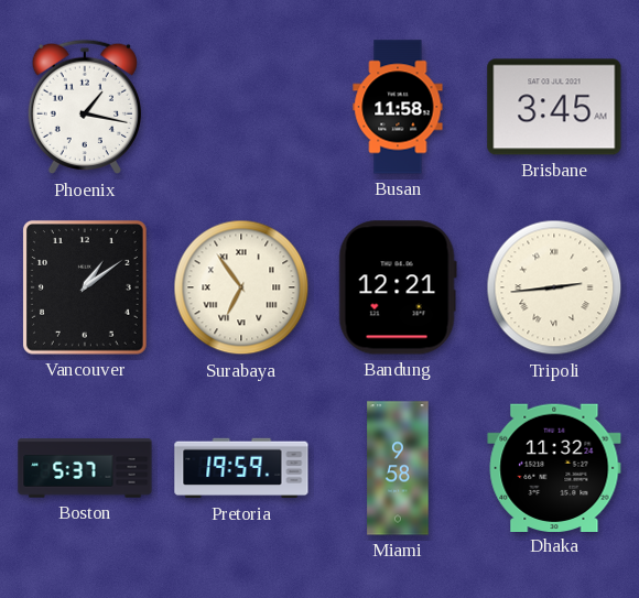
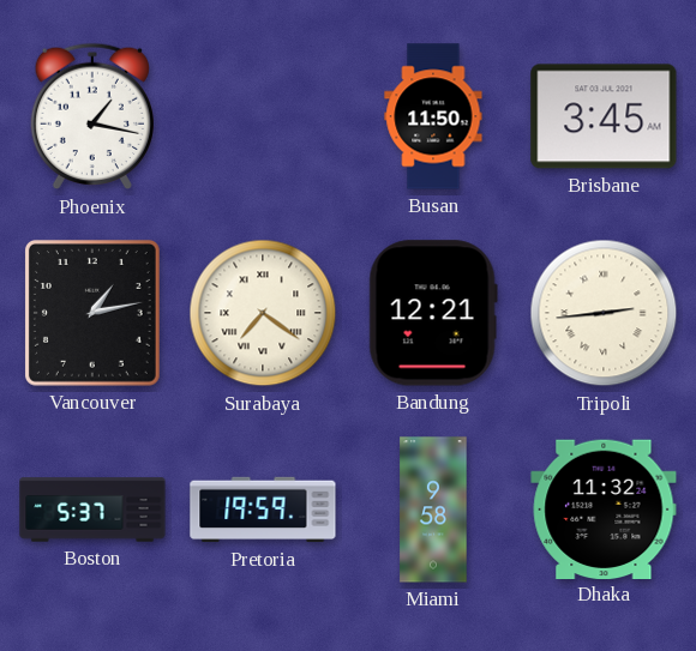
Busan: 11:58 -> 11:50
Vancouver: 1:09 -> 1:13
Surabaya: 6:54 -> 7:21
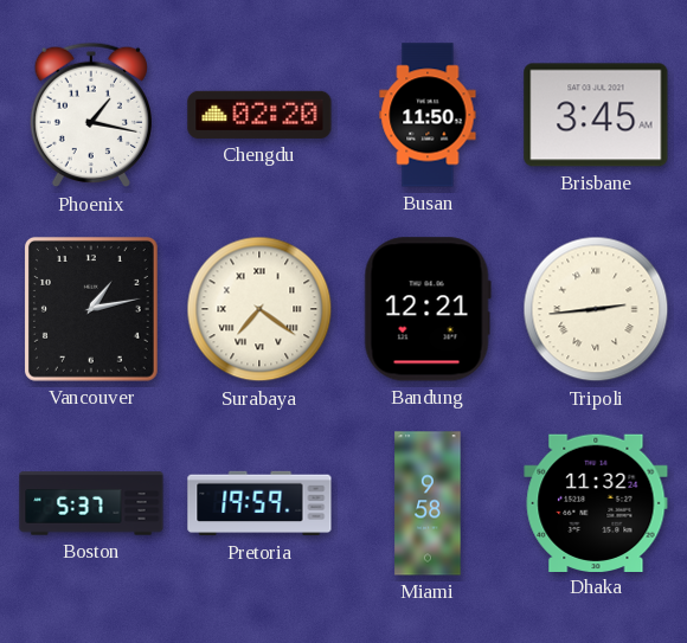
Chengdu: none -> 02:20
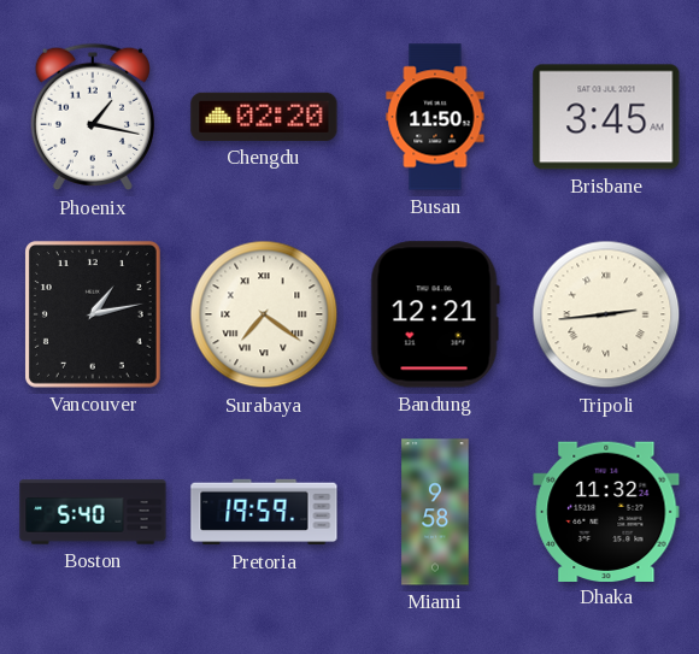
Boston: 5:37 -> 5:40
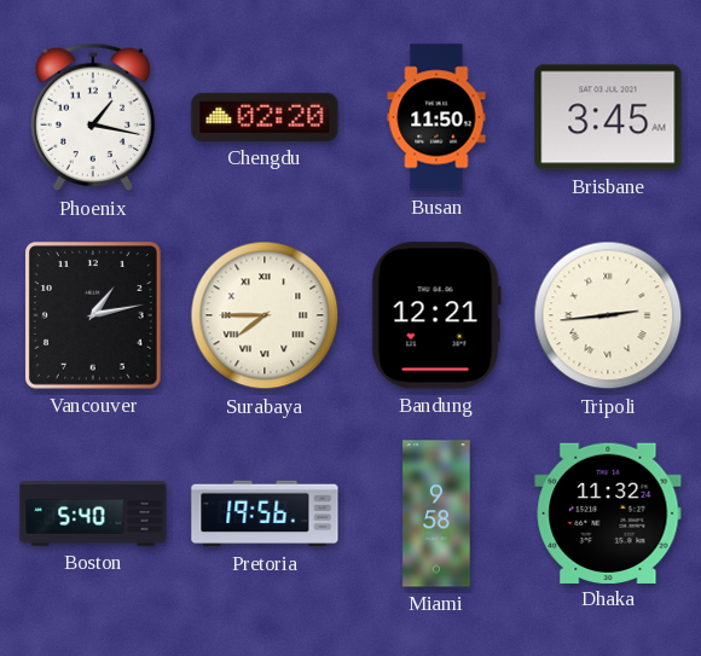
Surabaya: 7:21 -> 7:45
Pretoria: 19:59 -> 19:56
